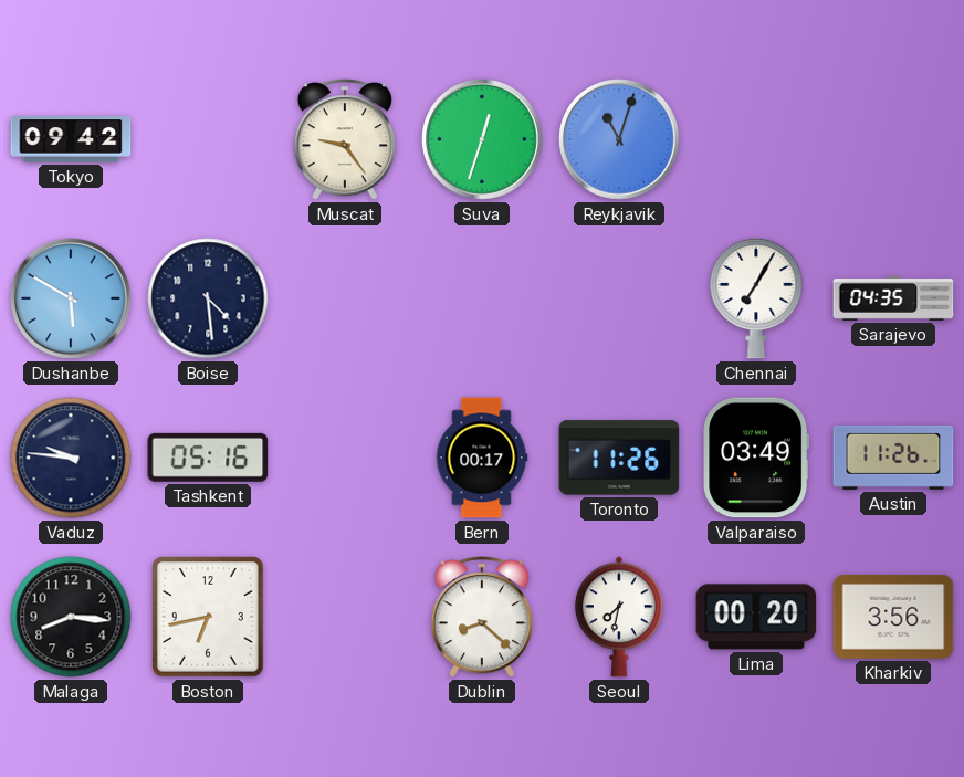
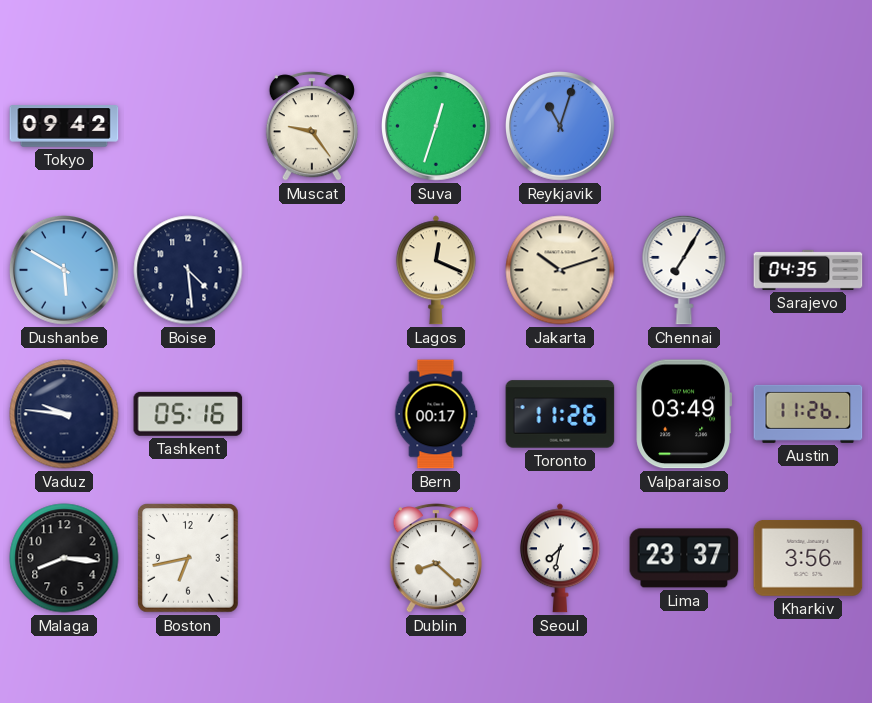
Lagos: none -> 12:19
Jakarta: none -> 10:12
Lima: 00:20 -> 23:37
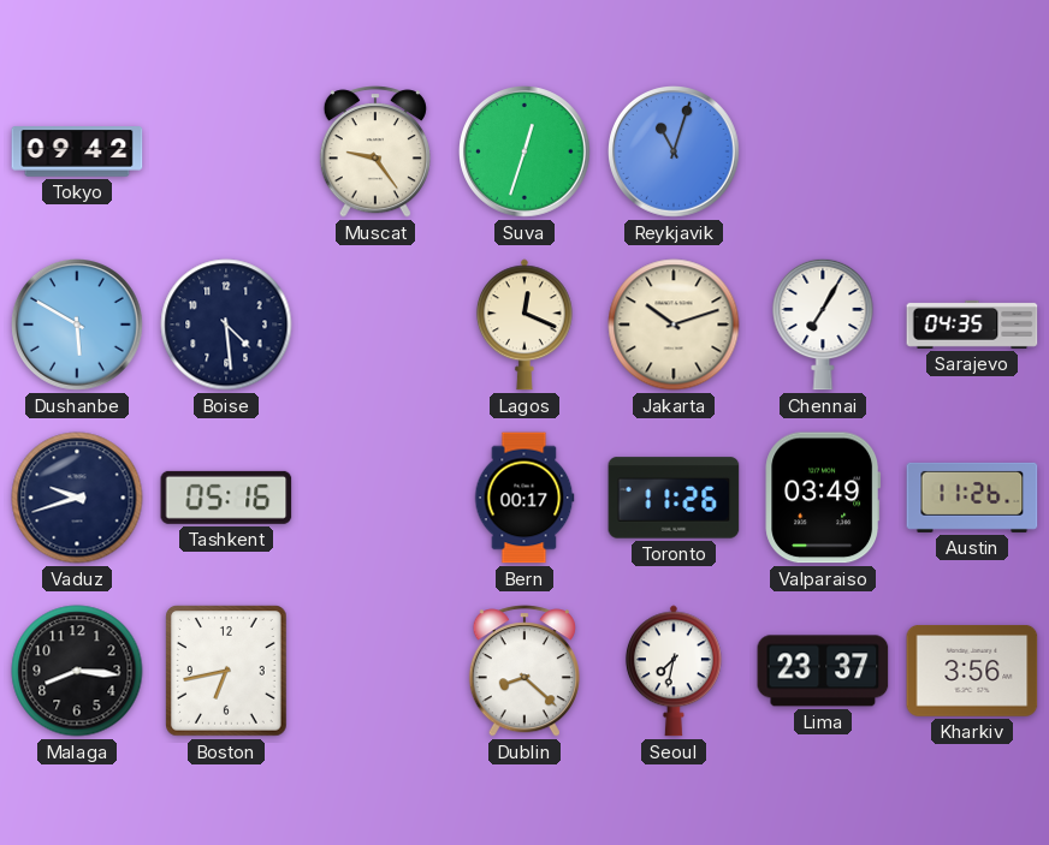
Vaduz: 9:46 -> 9:42
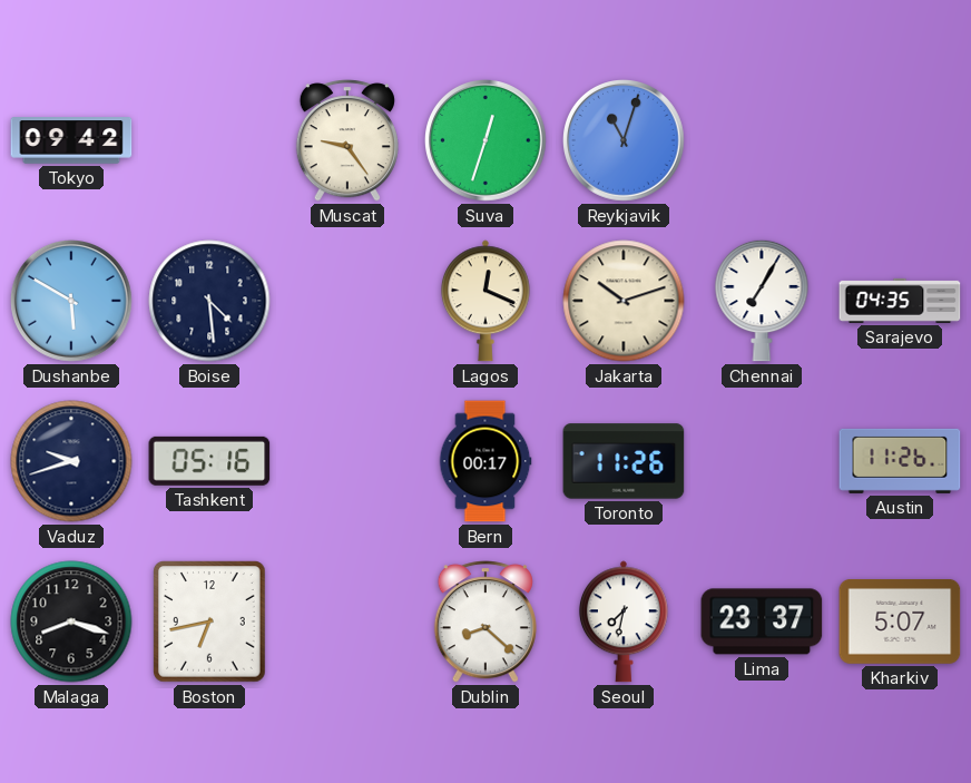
Valparaiso: 03:49 -> none
Malaga: 8:16 -> 8:18
Kharkiv: 3:56 -> 5:07
